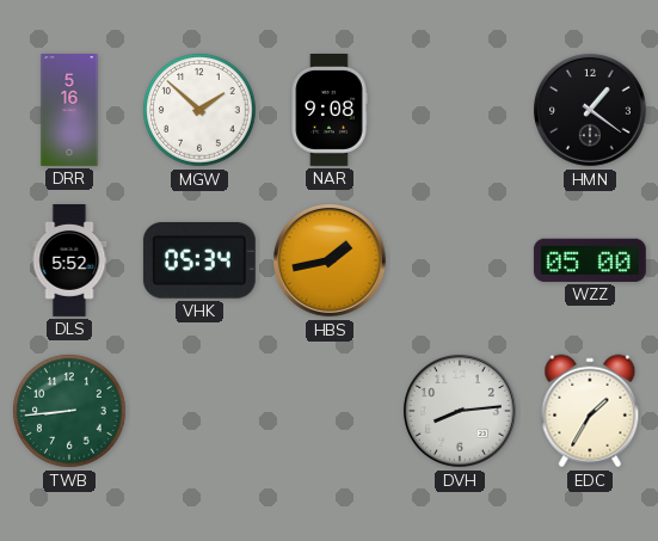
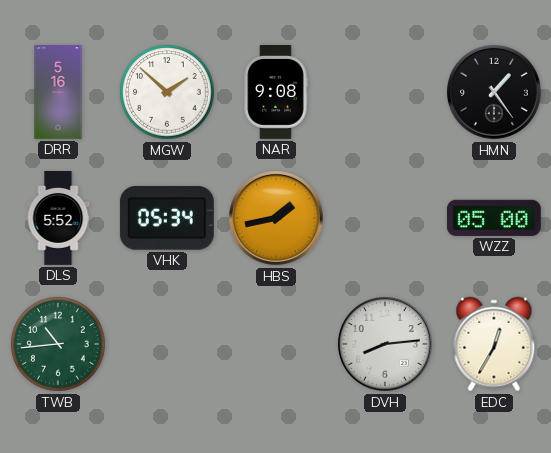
HMN: 1:21 -> 1:24
TWB: 8:44 -> 10:44
EDC: 1:35 -> 12:35
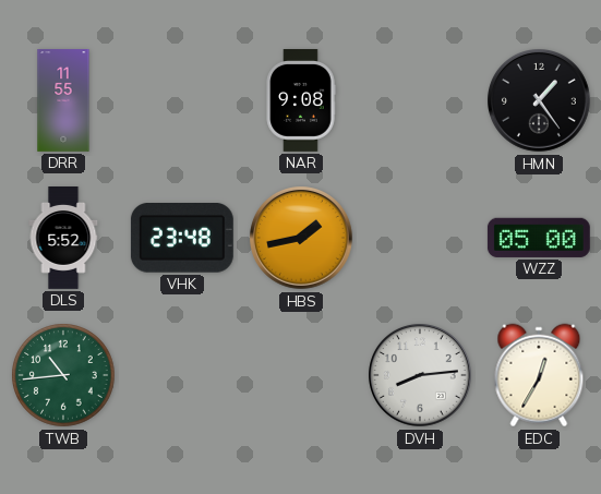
DRR: 5:16 -> 11:55
MGW: 1:52 -> none
VHK: 05:34 -> 23:48
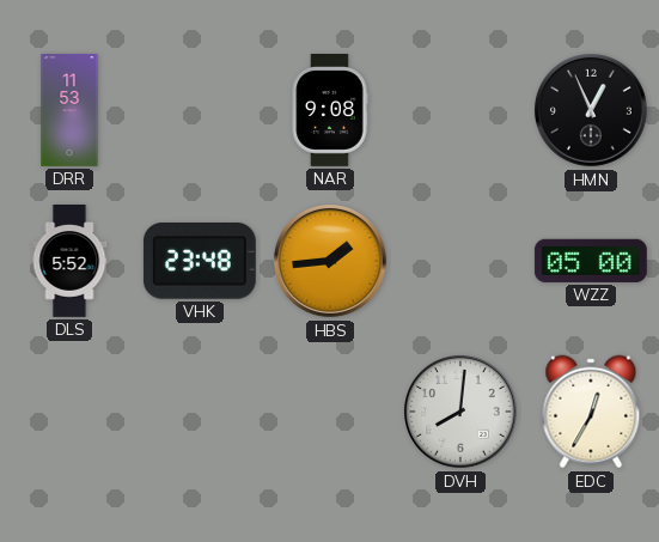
DRR: 11:55 -> 11:53
HMN: 1:24 -> 12:56
HBS: 1:43 -> 1:44
TWB: 10:44 -> none
DVH: 8:14 -> 8:01
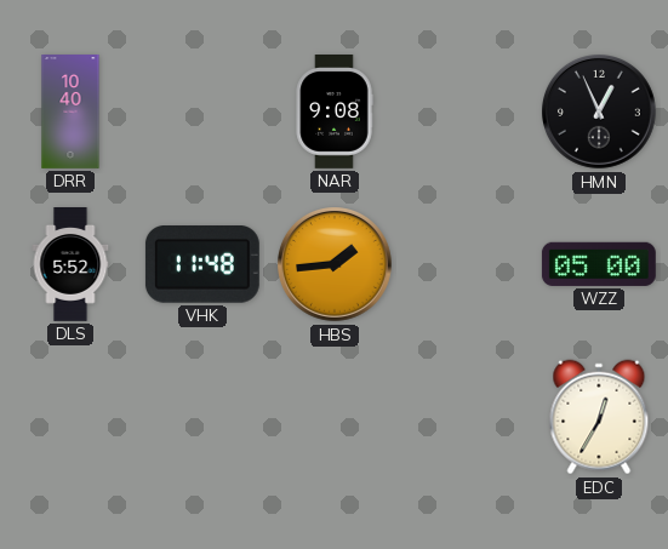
DRR: 11:53 -> 10:40
VHK: 23:48 -> 11:48
DVH: 8:01 -> none
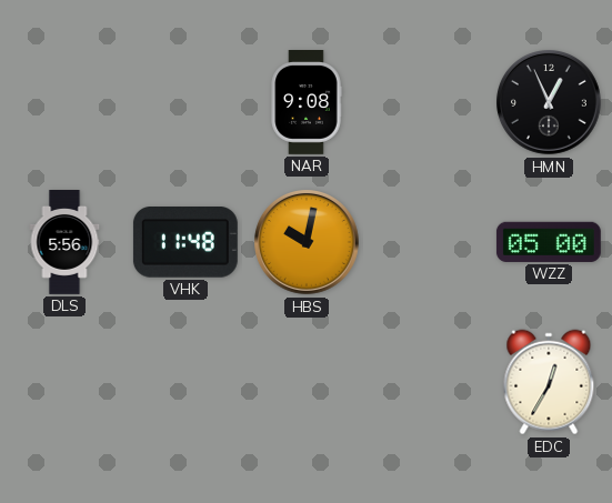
DRR: 10:40 -> none
DLS: 5:52 -> 5:56
HBS: 1:44 -> 10:02
